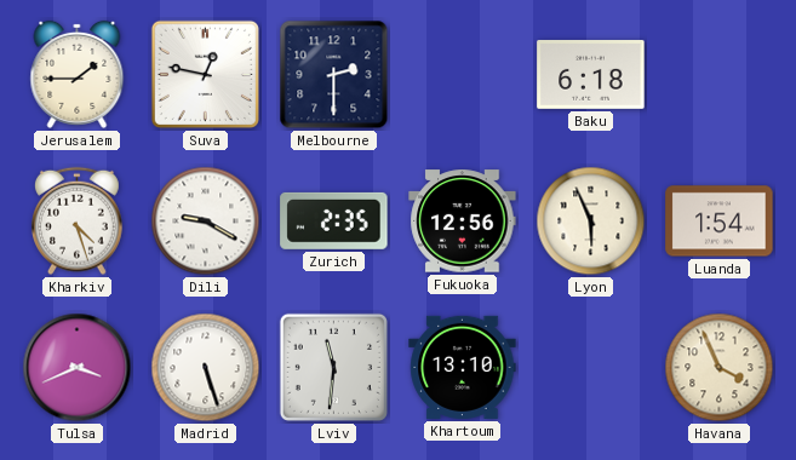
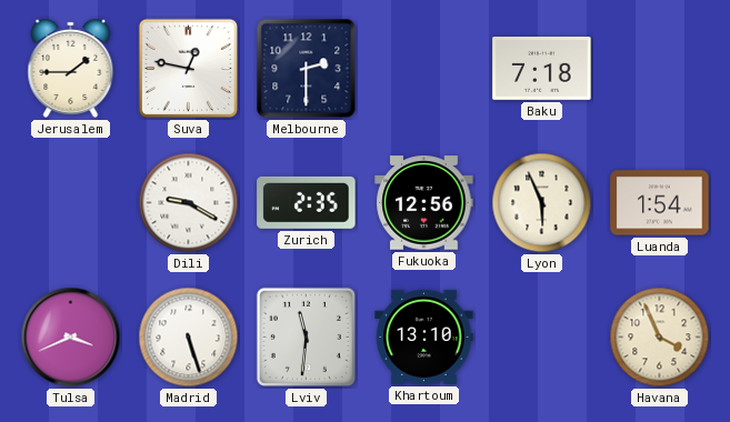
Baku: 6:18 -> 7:18
Kharkiv: 4:27 -> none
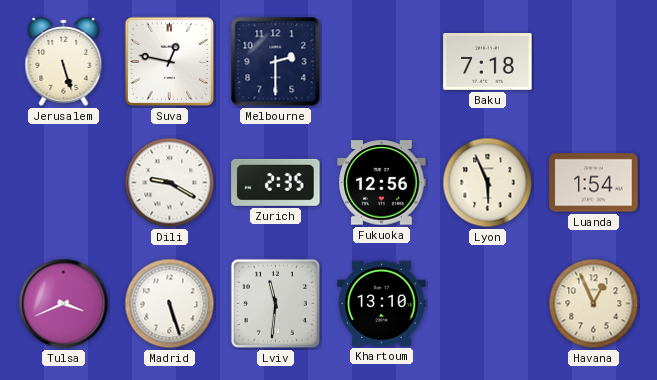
Jerusalem: 1:45 -> 5:27
Havana: 3:56 -> 12:56
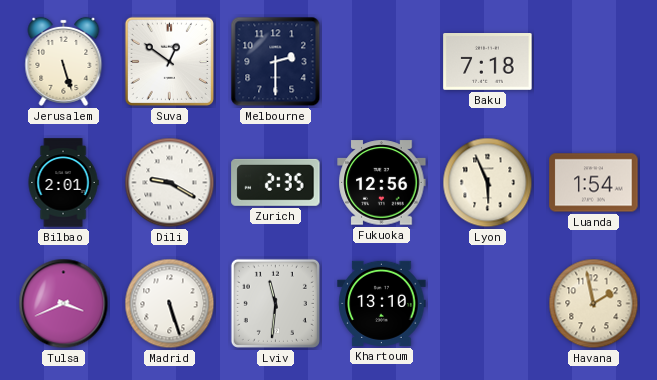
Suva: 12:47 -> 12:51
Bilbao: none -> 2:01
Havana: 12:56 -> 1:58
